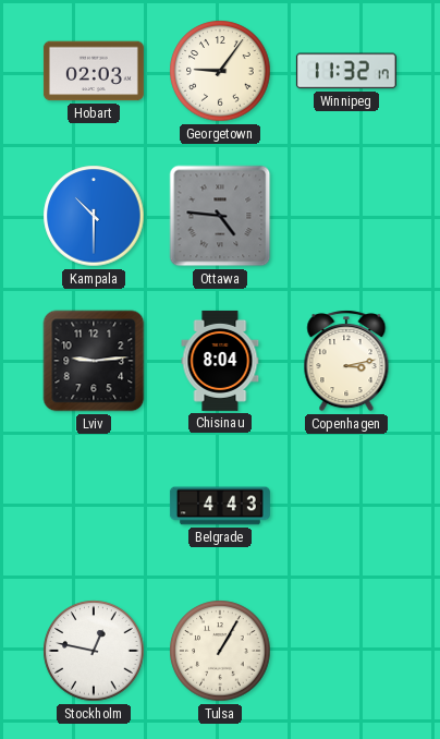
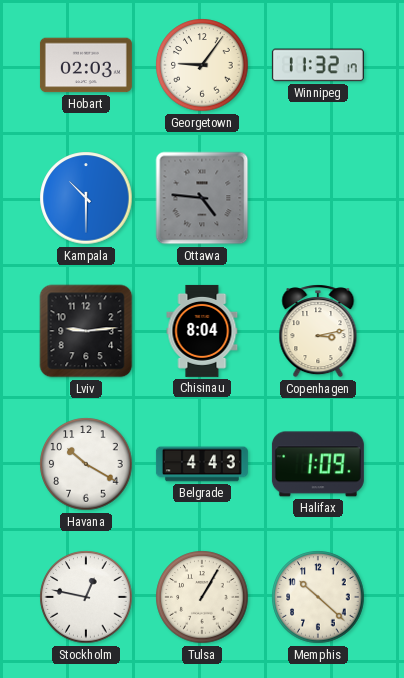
Havana: none -> 10:20
Halifax: none -> 1:09
Memphis: none -> 10:22
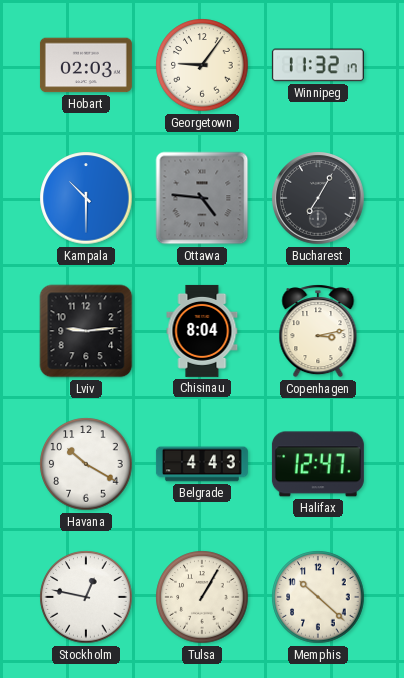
Bucharest: none -> 7:05
Halifax: 1:09 -> 12:47
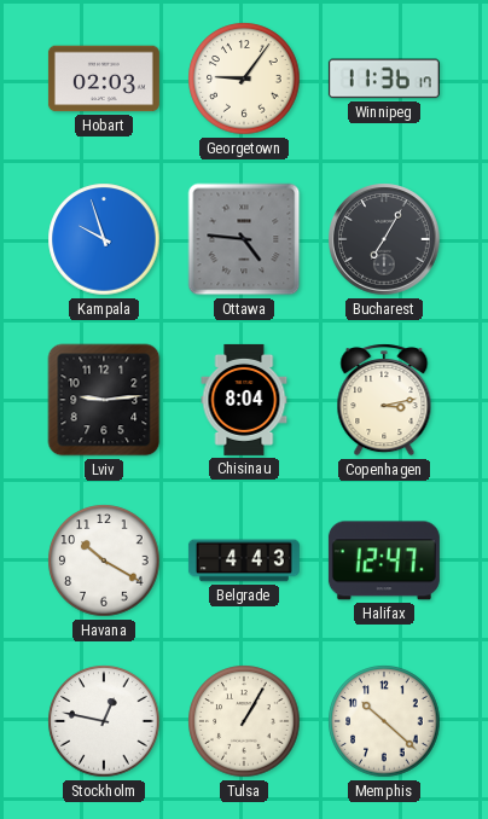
Winnipeg: 11:32 -> 11:36
Kampala: 10:30 -> 9:57
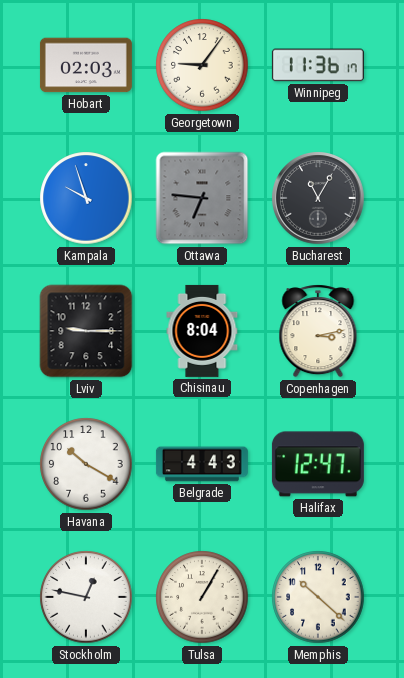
Ottawa: 4:46 -> 6:46
Bucharest: 7:05 -> 11:05
Lviv: 9:14 -> 9:15
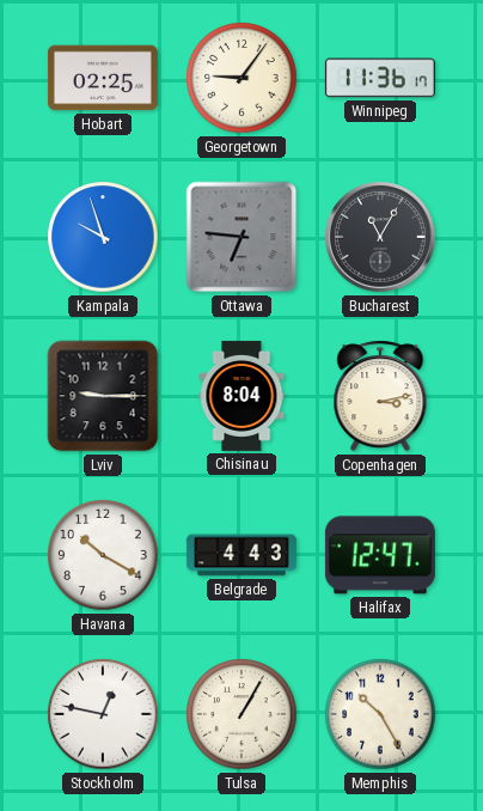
Hobart: 02:03 -> 02:25
Memphis: 10:22 -> 10:25
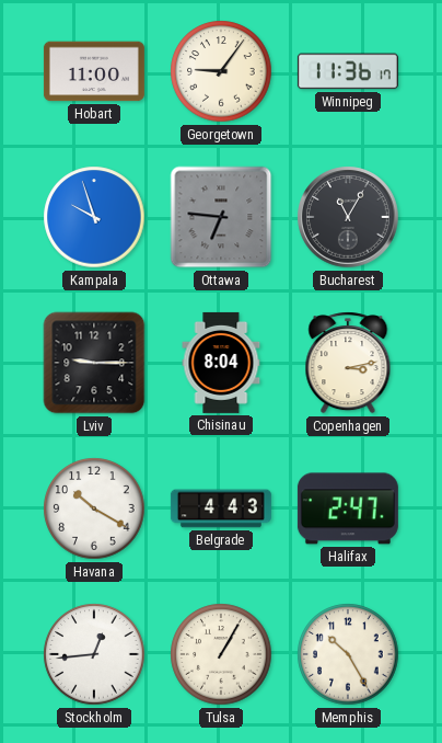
Hobart: 02:25 -> 11:00
Halifax: 12:47 -> 2:47
Stockholm: 12:47 -> 12:44
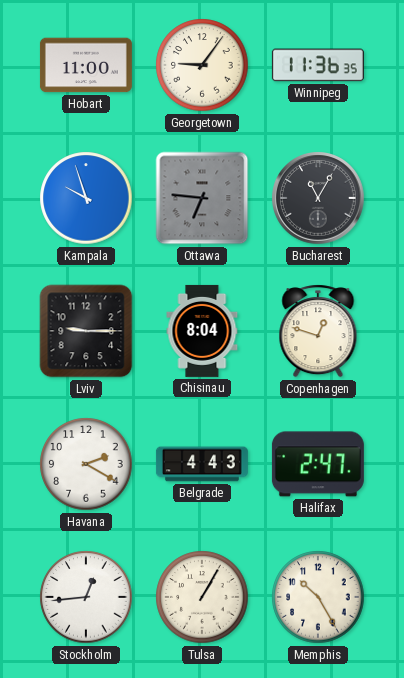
Winnipeg: 11:36:17 -> 11:36:35
Copenhagen: 3:13 -> 12:48
Havana: 10:20 -> 2:20
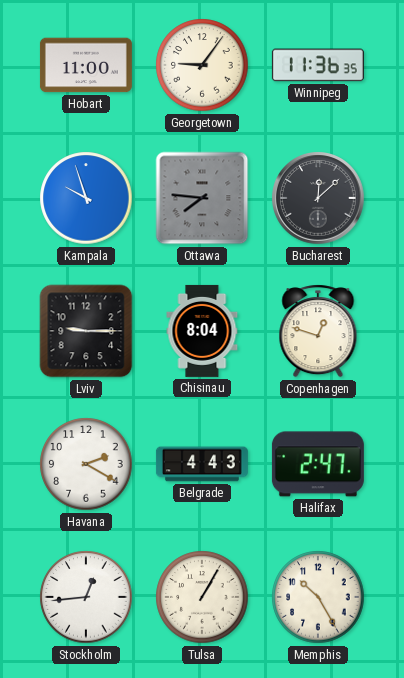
Ottawa: 6:46 -> 7:46
Bucharest: 11:05 -> 12:08
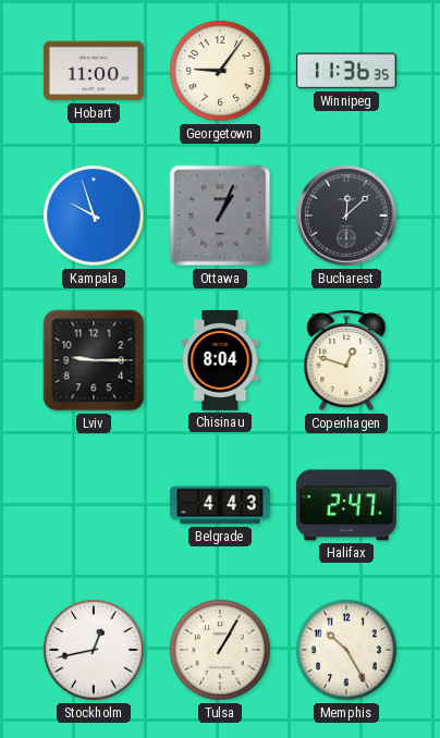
Ottawa: 7:46 -> 1:04
Havana: 2:20 -> none
Stockholm: 12:44 -> 12:43
